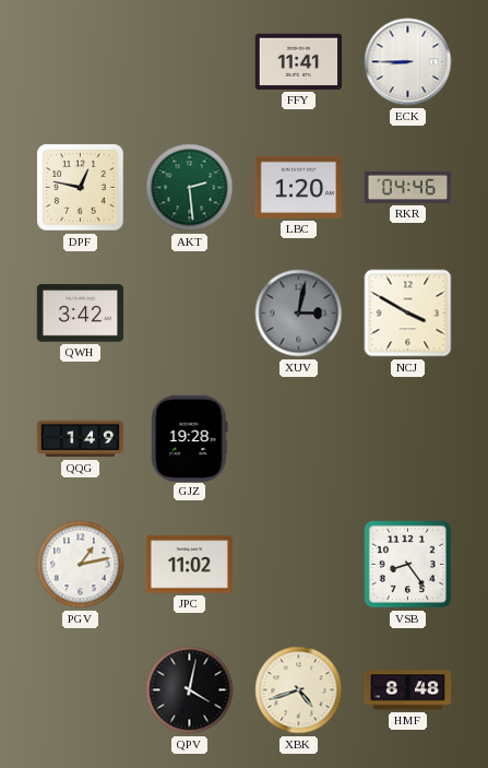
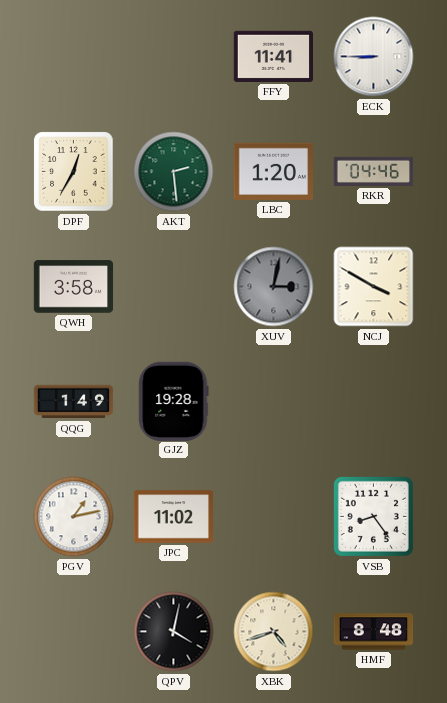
DPF: 12:47 -> 12:35
QWH: 3:42 -> 3:58
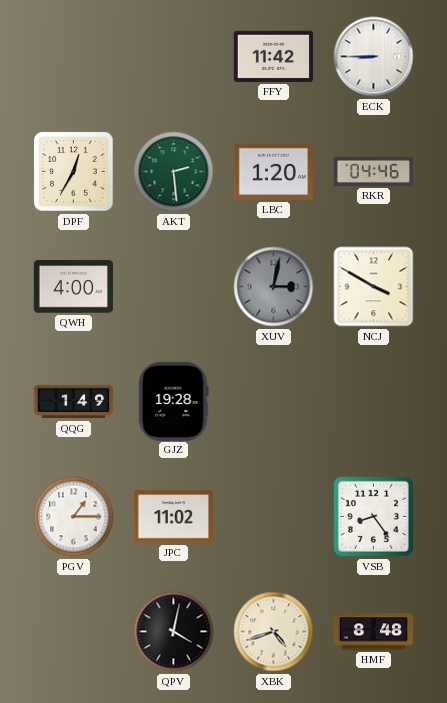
FFY: 11:41 -> 11:42
QWH: 3:58 -> 4:00
PGV: 1:13 -> 1:15
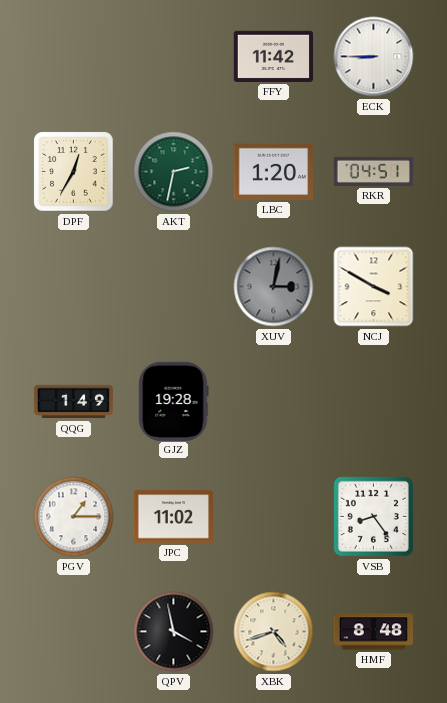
AKT: 2:29 -> 2:32
RKR: 04:46 -> 04:51
QWH: 4:00 -> none
QPV: 4:02 -> 3:58
